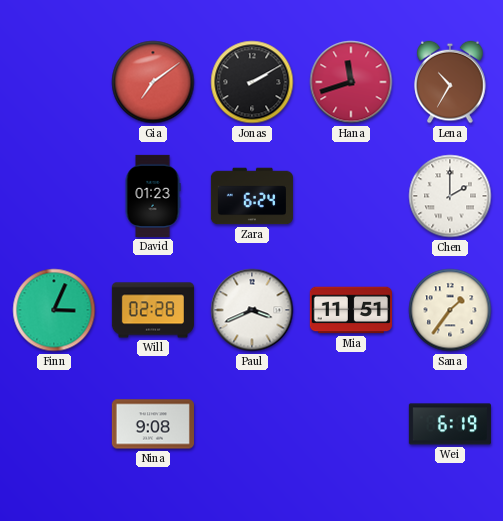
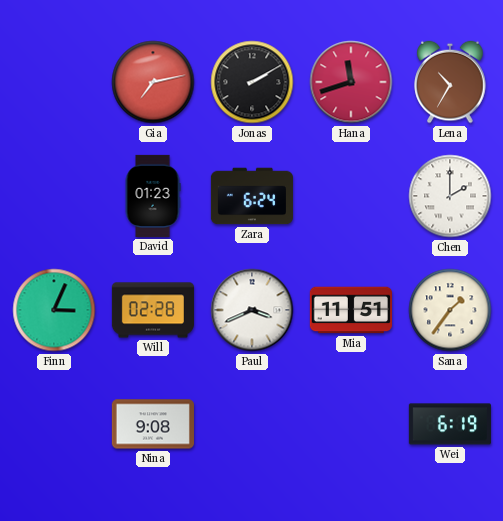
Gia: 7:09 -> 7:13
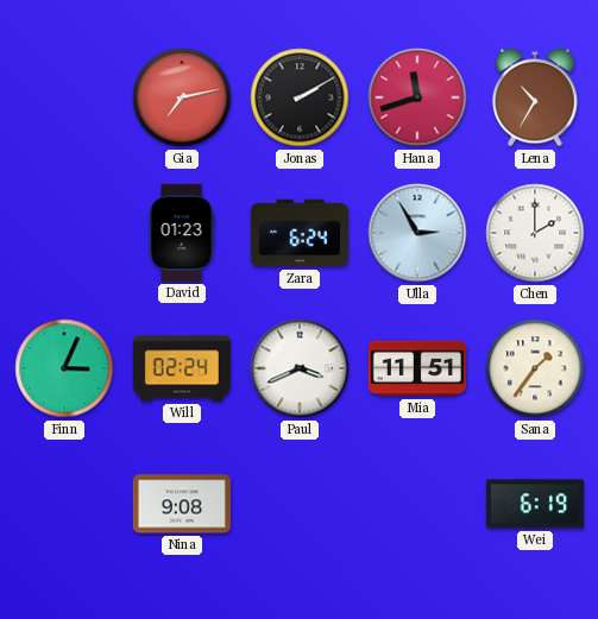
Ulla: none -> 2:55
Will: 02:28 -> 02:24
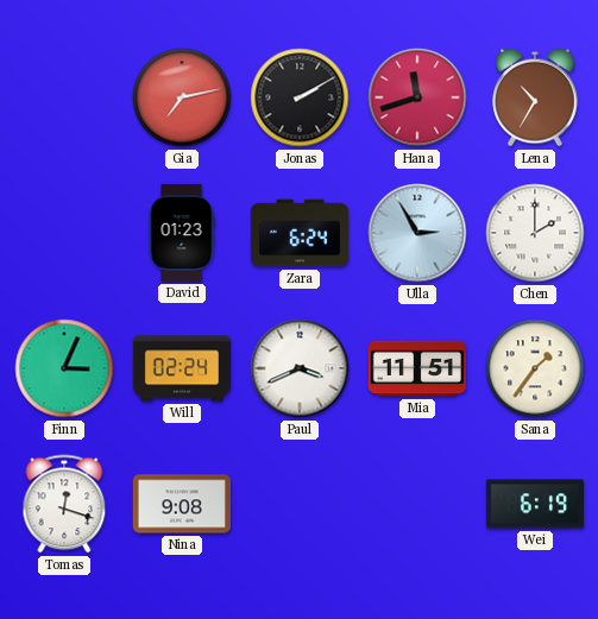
Tomas: none -> 12:18
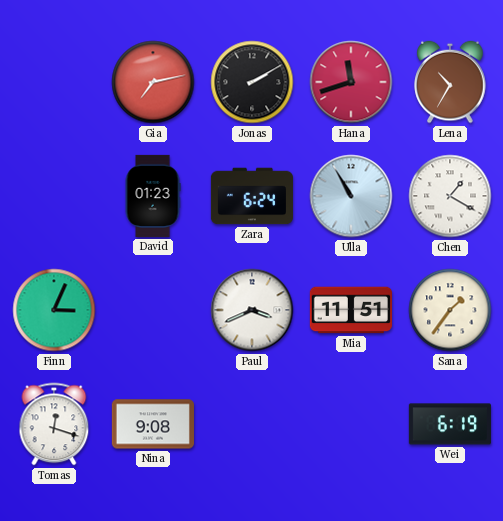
Ulla: 2:55 -> 10:55
Chen: 2:00 -> 1:20
Will: 02:24 -> none
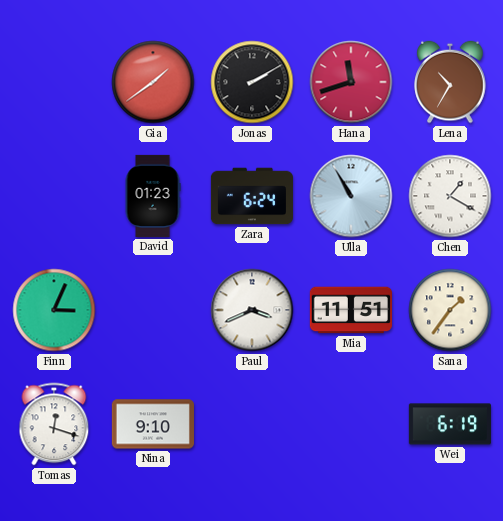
Gia: 7:13 -> 1:39
Nina: 9:08 -> 9:10
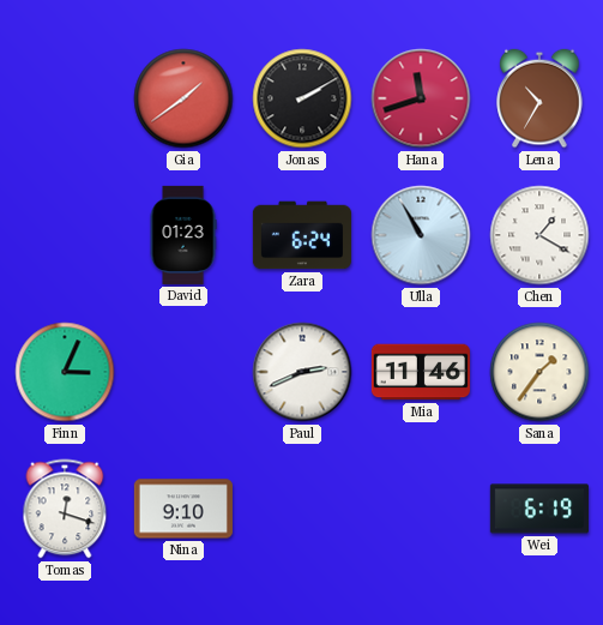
Paul: 3:41 -> 2:41
Mia: 11:51 -> 11:46
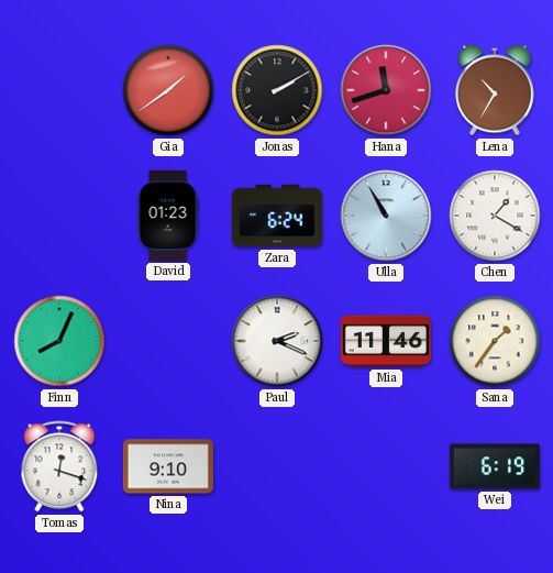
Finn: 3:04 -> 8:04
Paul: 2:41 -> 2:19
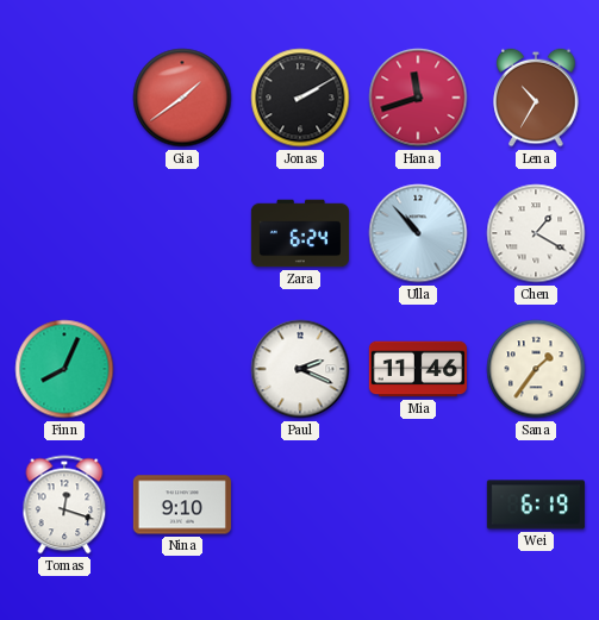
David: 01:23 -> none
Ulla: 10:55 -> 10:53
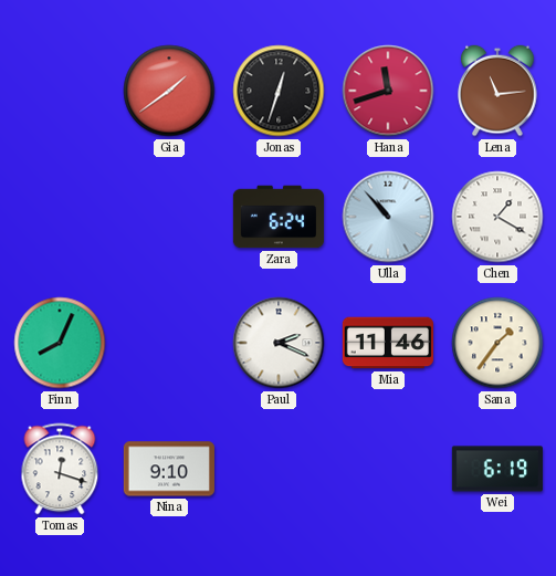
Jonas: 2:10 -> 12:33
Lena: 10:35 -> 11:14
